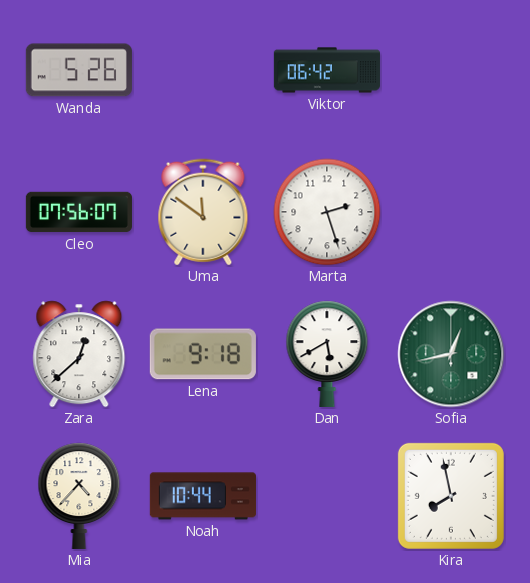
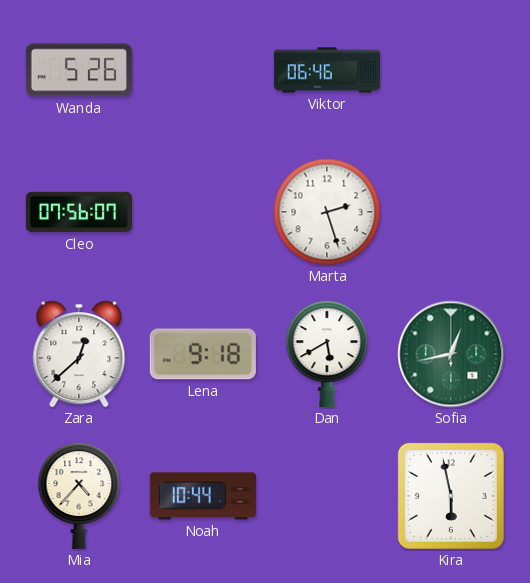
Viktor: 06:42 -> 06:46
Uma: 11:51 -> none
Kira: 7:58 -> 5:58
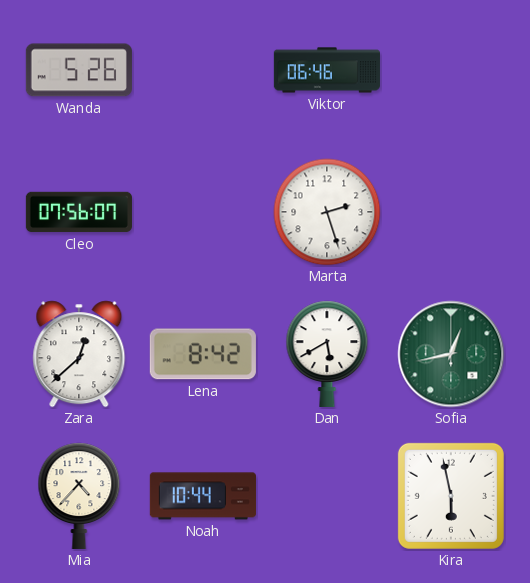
Lena: 9:18 -> 8:42
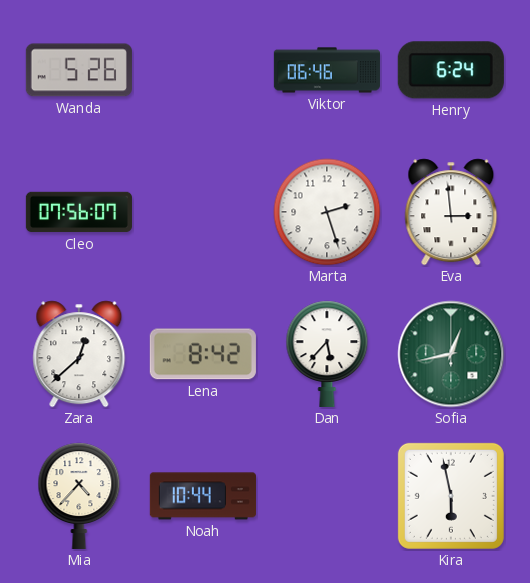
Henry: none -> 6:24
Eva: none -> 2:59
Dan: 5:40 -> 5:37
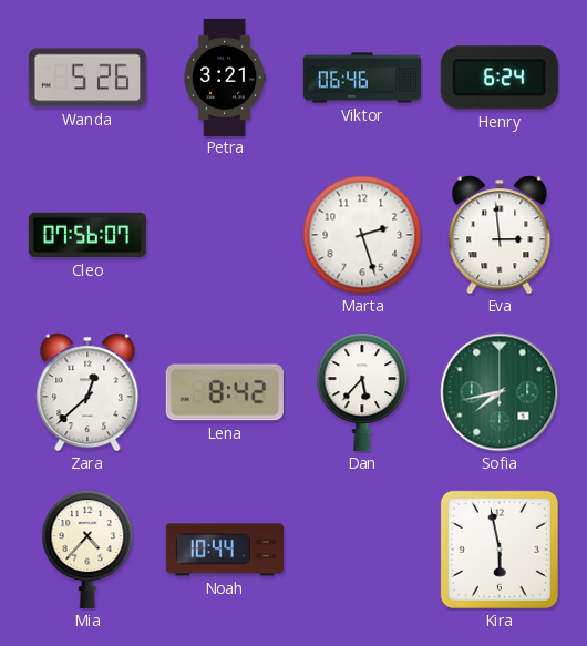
Petra: none -> 3:21
Sofia: 12:43 -> 7:43
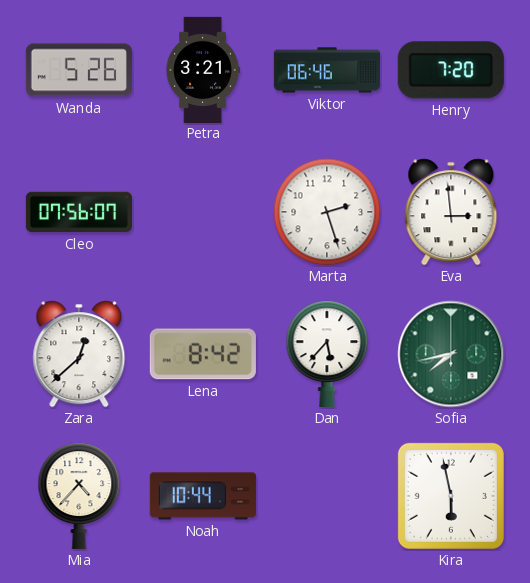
Henry: 6:24 -> 7:20
